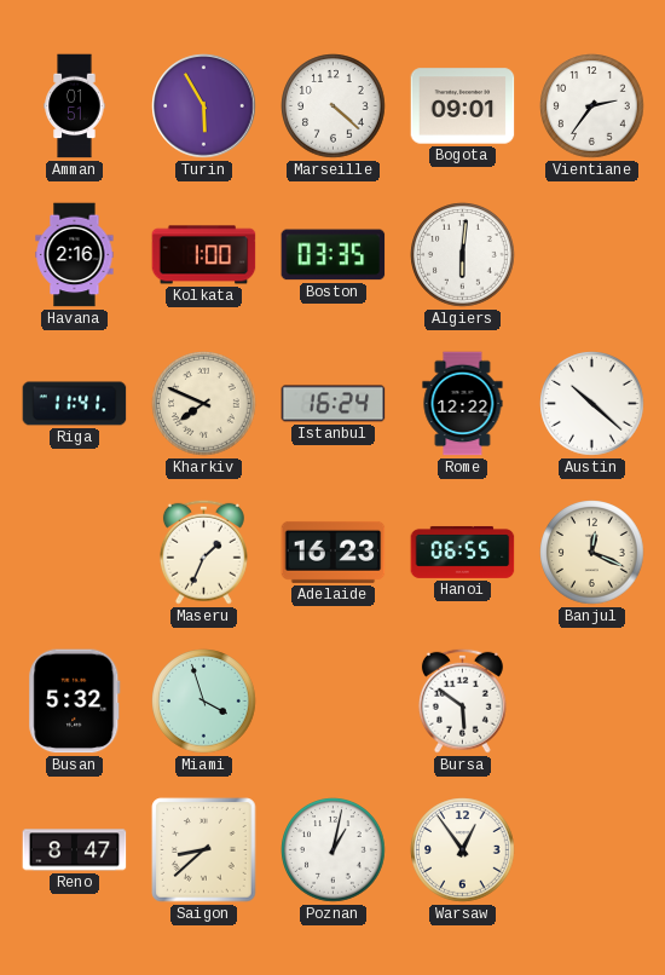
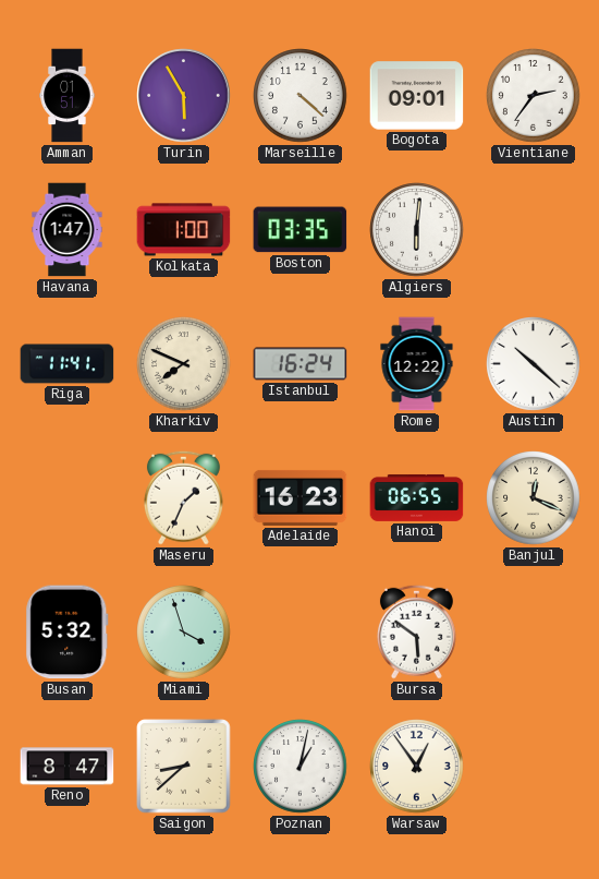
Havana: 2:16 -> 1:47
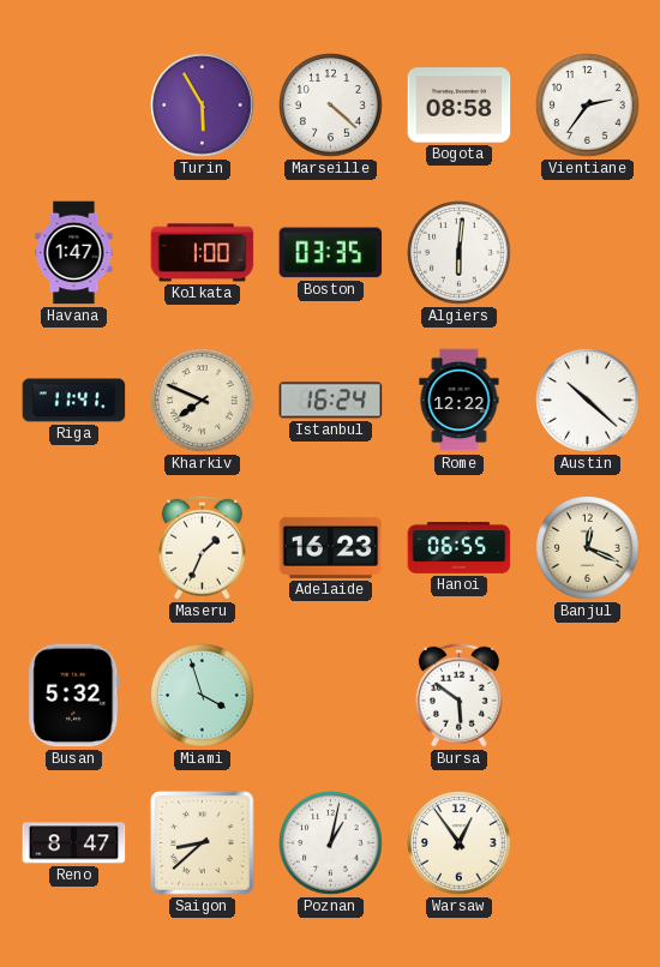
Amman: 01:51 -> none
Bogota: 09:01 -> 08:58
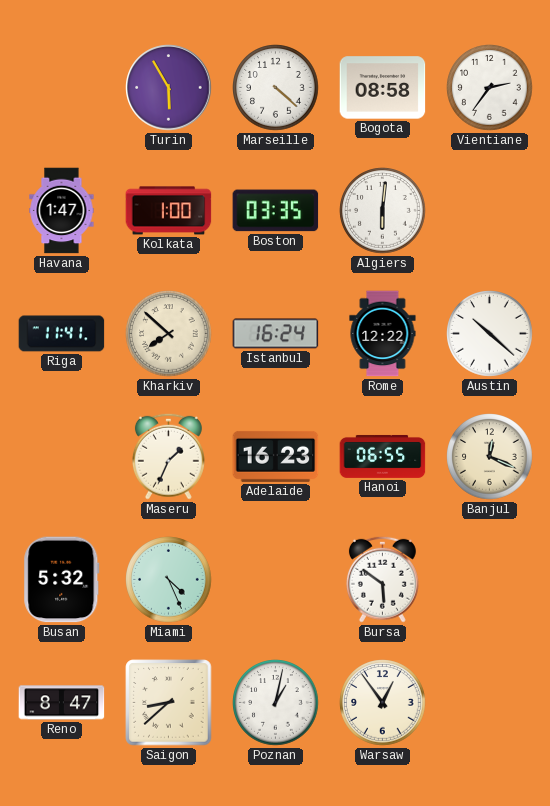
Kharkiv: 7:49 -> 7:52
Miami: 3:57 -> 4:26
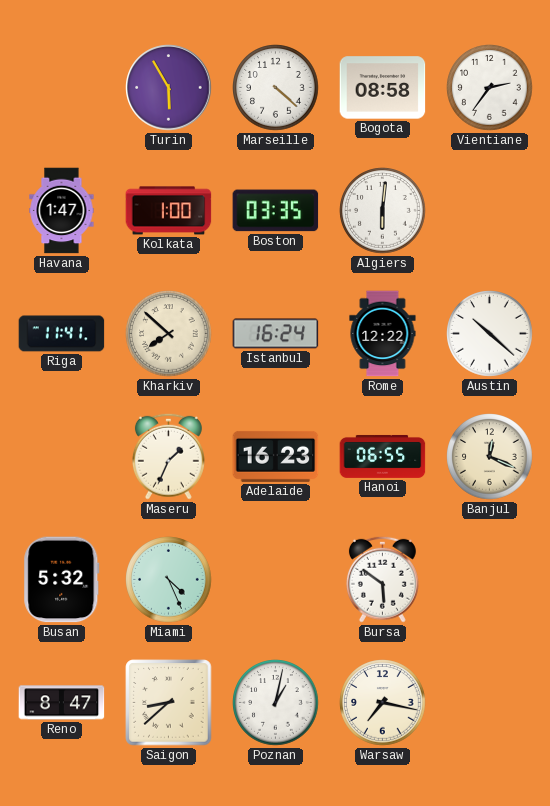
Warsaw: 12:54 -> 7:17
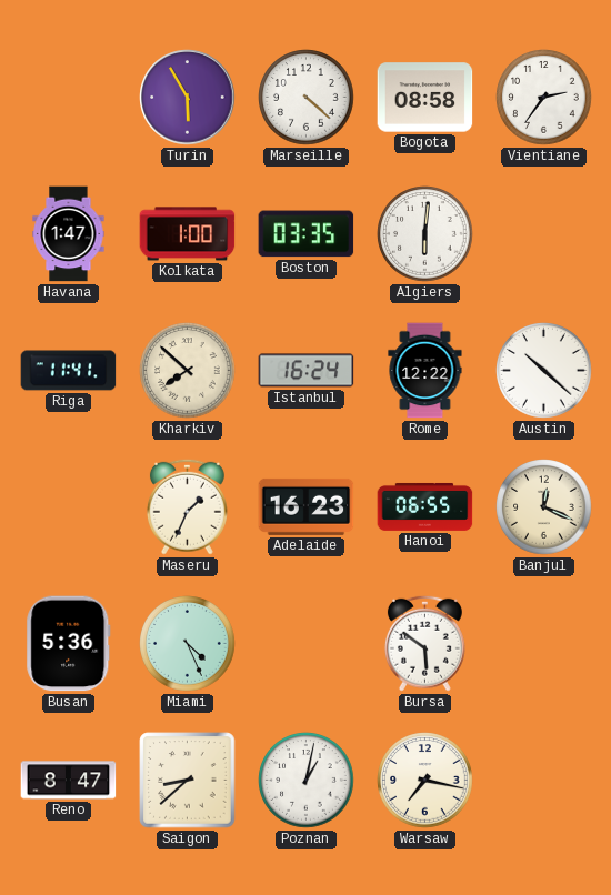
Busan: 5:32 -> 5:36
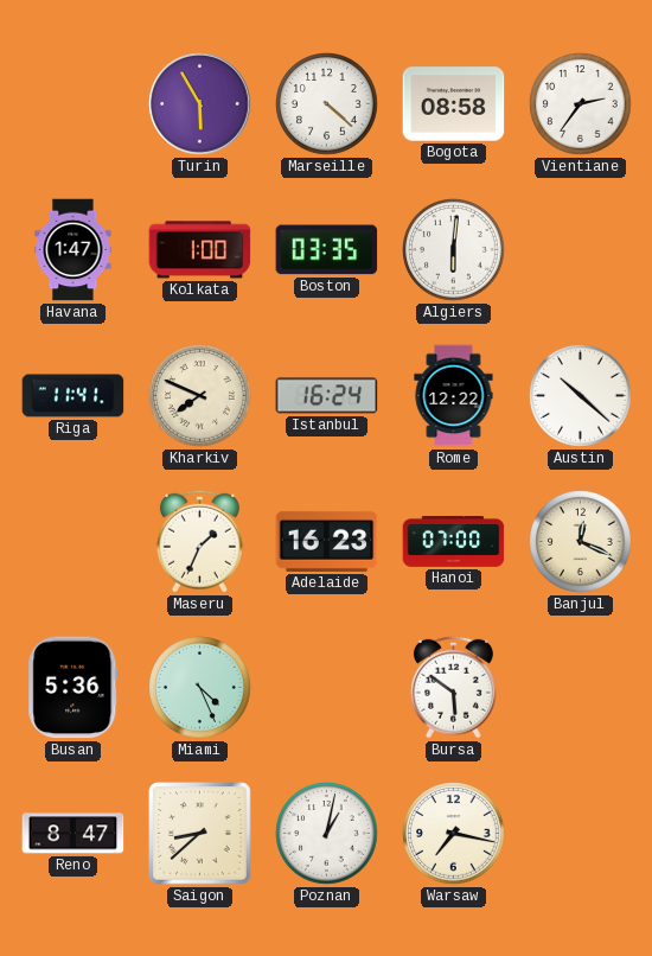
Kharkiv: 7:52 -> 7:49
Hanoi: 06:55 -> 07:00
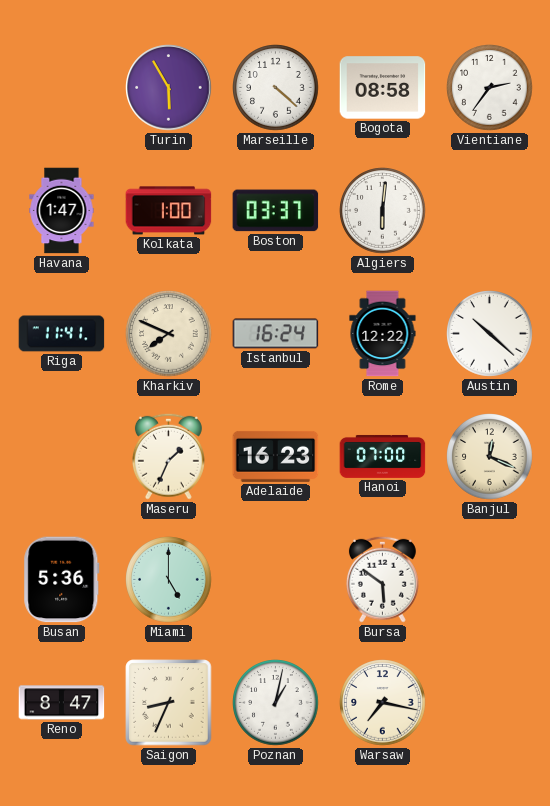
Boston: 03:35 -> 03:37
Miami: 4:26 -> 5:00
Saigon: 8:38 -> 8:34
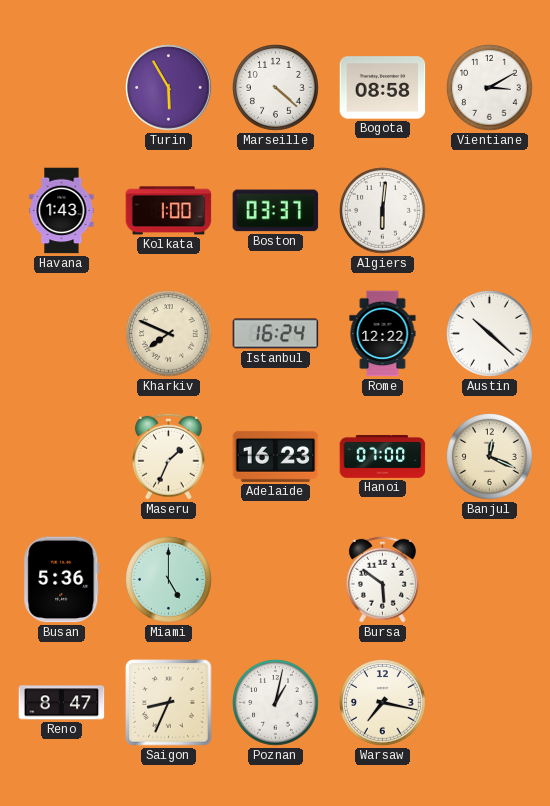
Vientiane: 2:36 -> 3:10
Havana: 1:47 -> 1:43
Riga: 11:41 -> none
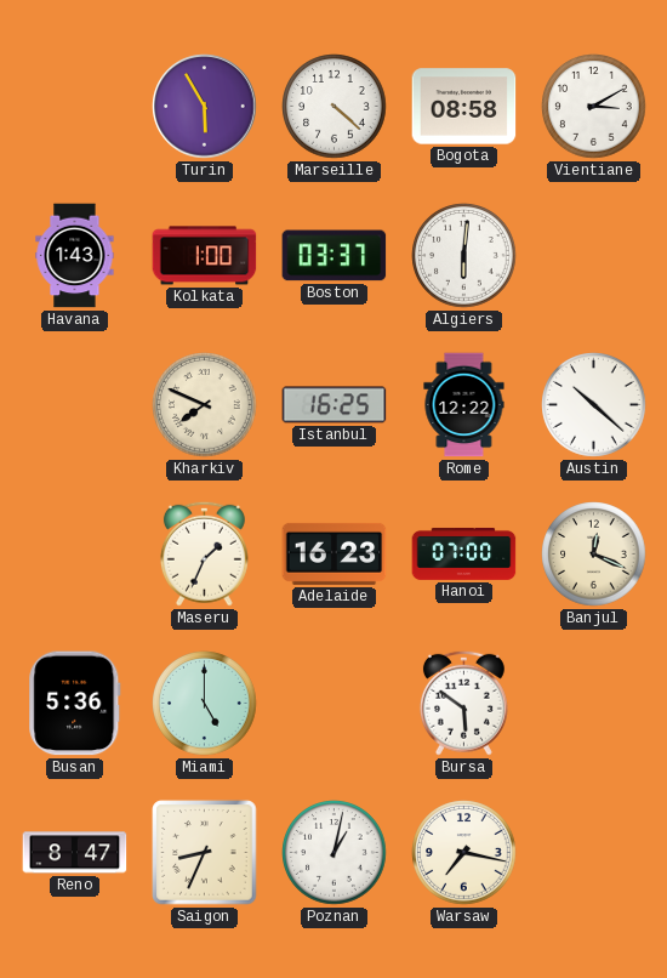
Istanbul: 16:24 -> 16:25
